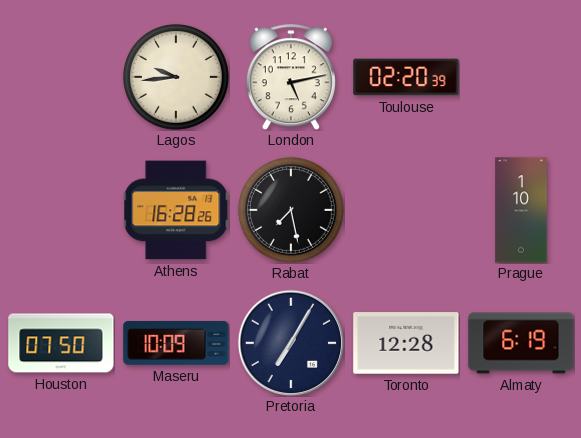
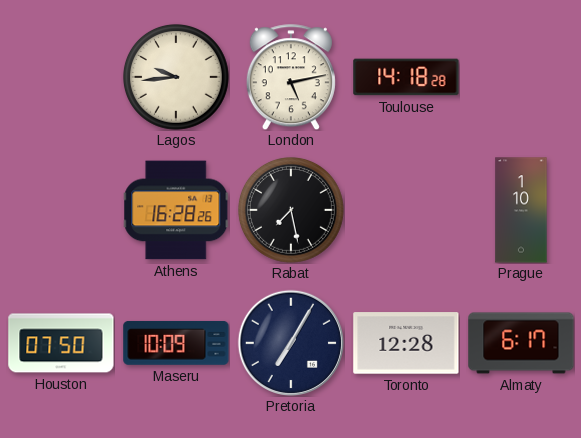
Toulouse: 02:20 -> 14:18
Almaty: 6:19 -> 6:17
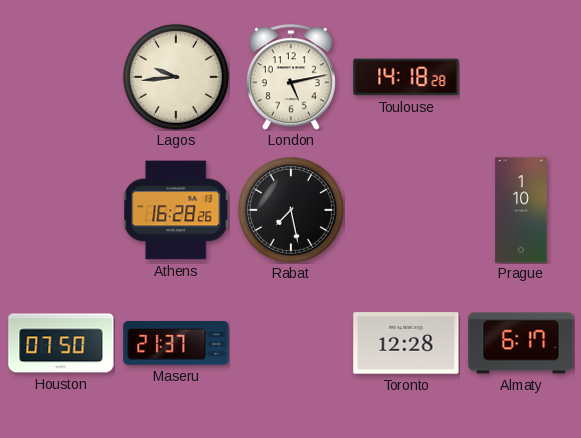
Maseru: 10:09 -> 21:37
Pretoria: 7:05 -> none
